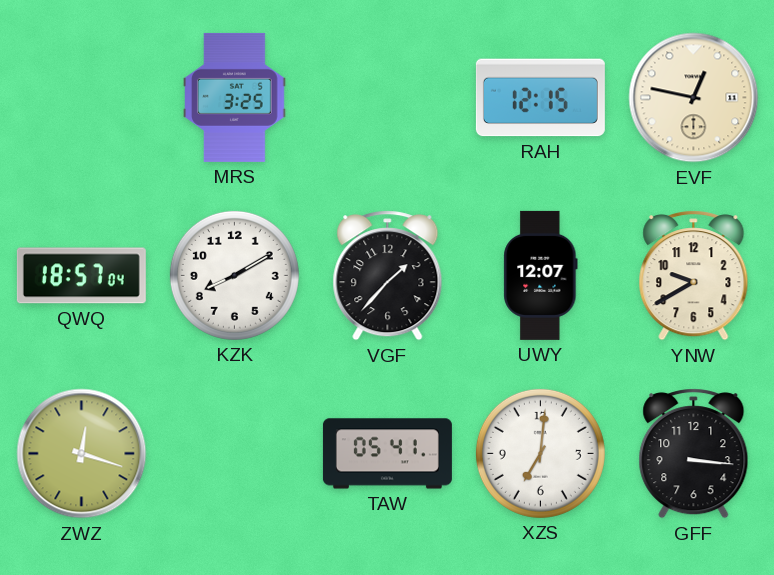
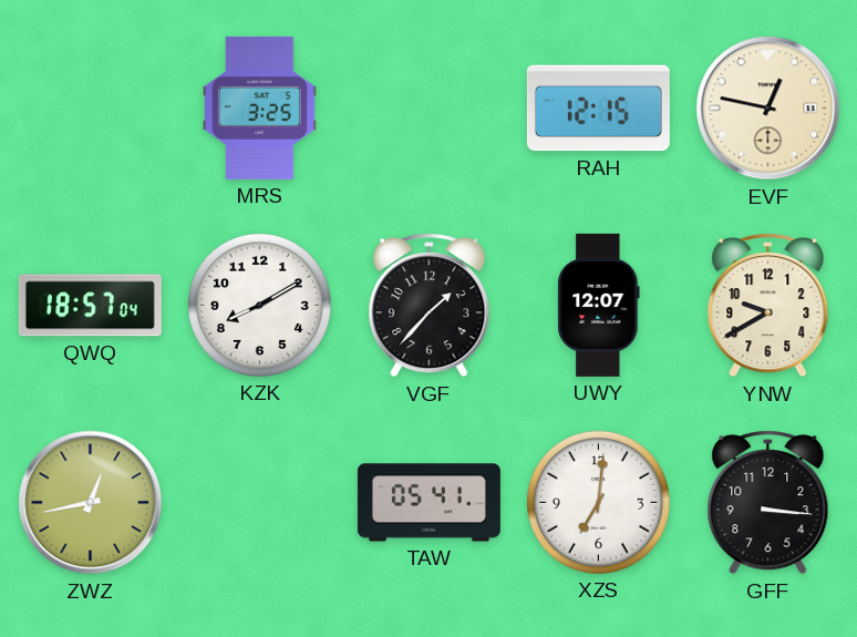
ZWZ: 12:18 -> 12:43
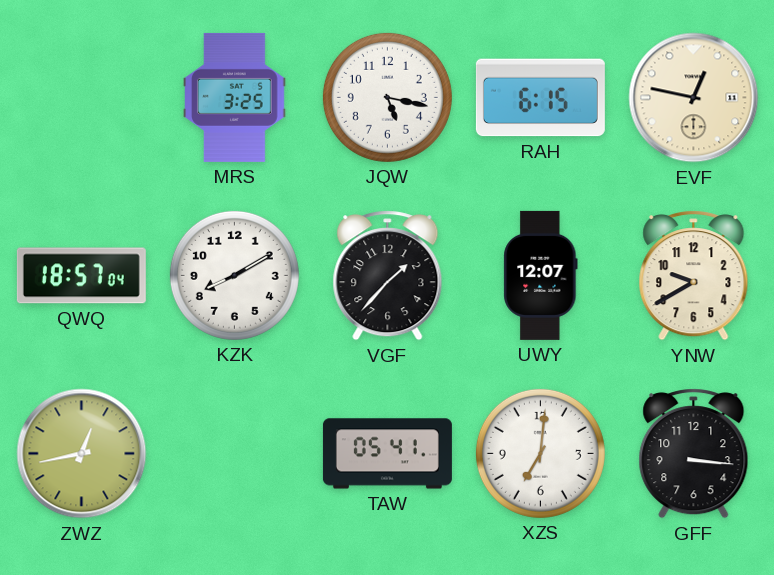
JQW: none -> 5:17
RAH: 12:15 -> 6:15
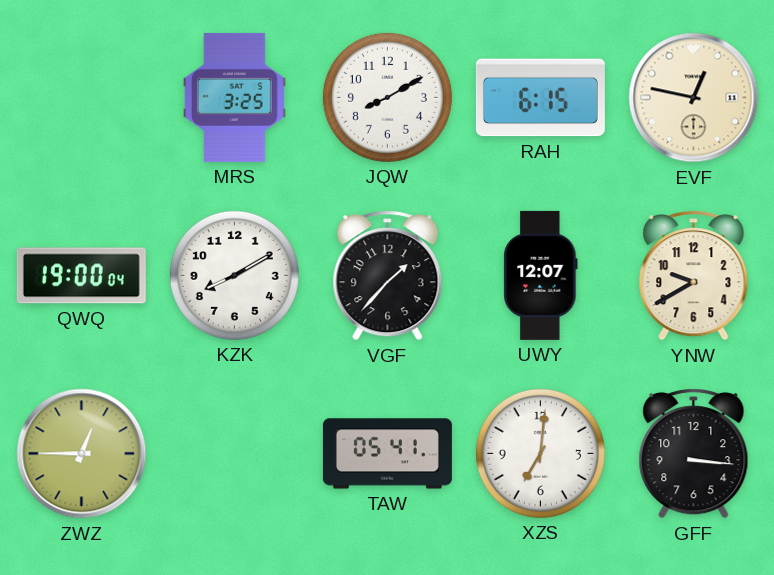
JQW: 5:17 -> 8:10
QWQ: 18:57 -> 19:00
ZWZ: 12:43 -> 12:45
